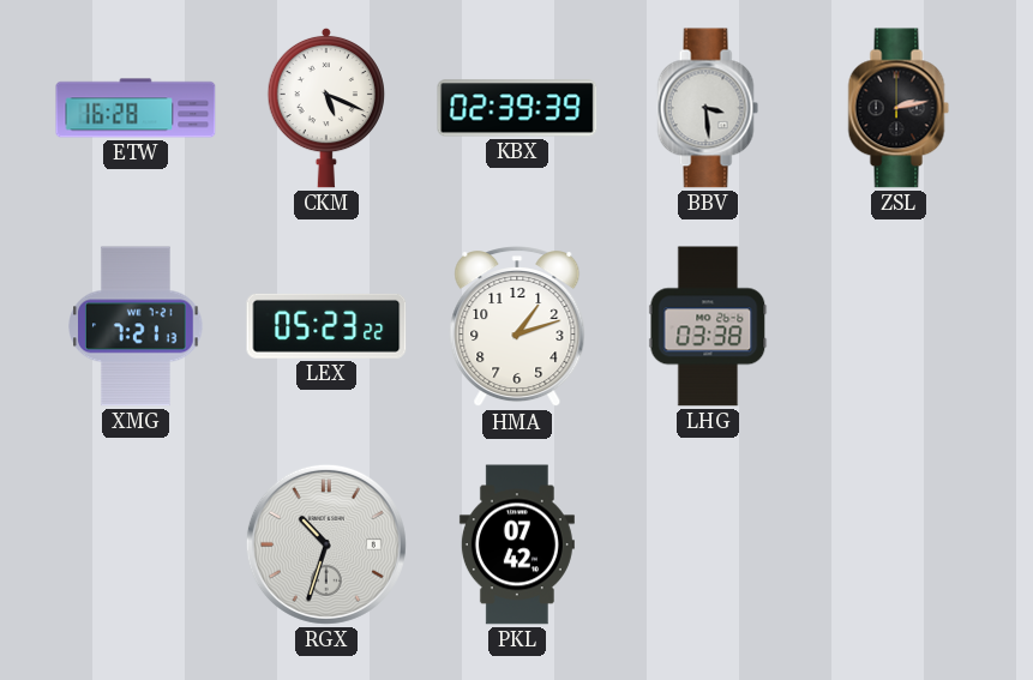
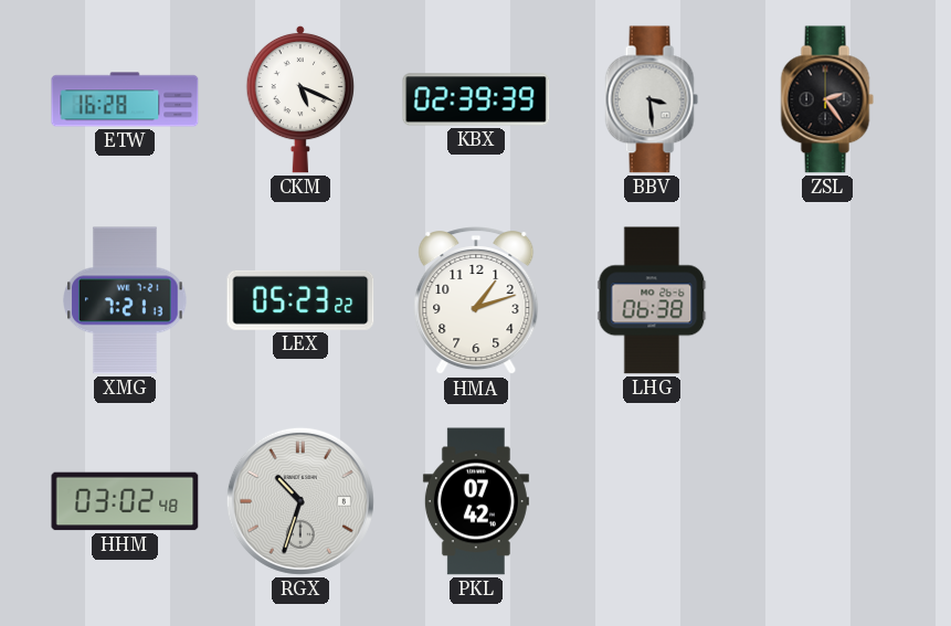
ZSL: 2:13 -> 2:24
LHG: 03:38 -> 06:38
HHM: none -> 03:02
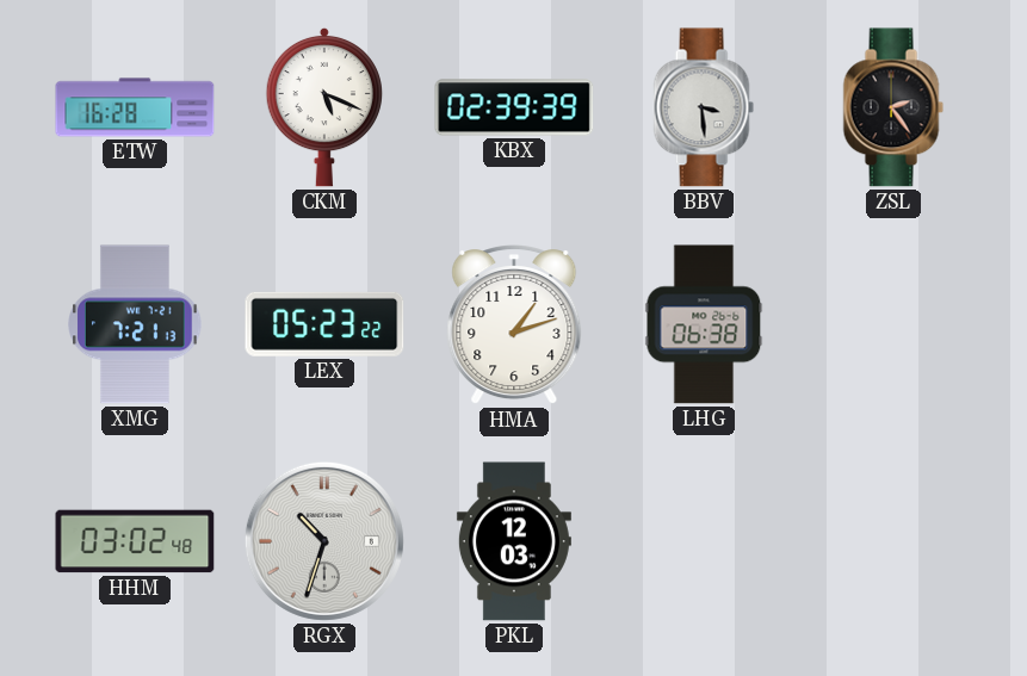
PKL: 07:42 -> 12:03
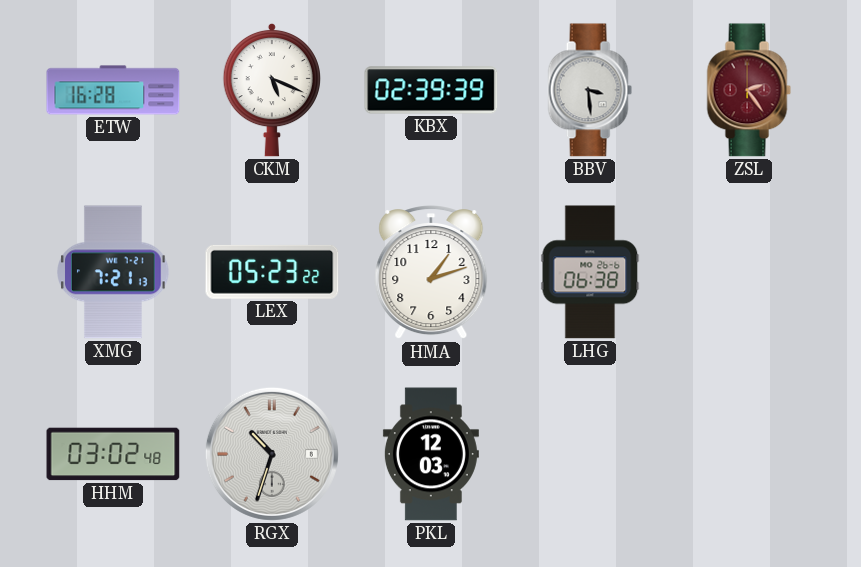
ZSL dial: black -> burgundy
